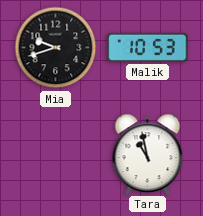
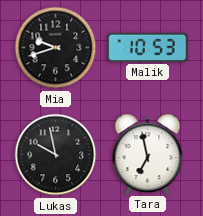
Lukas: none -> 9:58
Tara: 10:58 -> 6:58
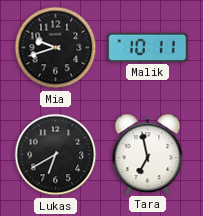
Malik: 10:53 -> 10:11
Lukas: 9:58 -> 6:40
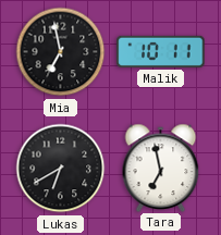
Mia: 9:42 -> 6:58
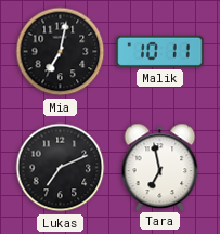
Mia: 6:58 -> 7:02
Lukas: 6:40 -> 7:11
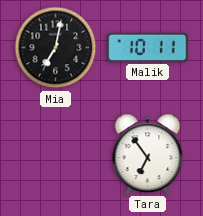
Lukas: 7:11 -> none
Tara: 6:58 -> 6:54
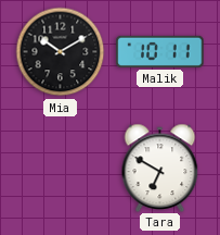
Mia: 7:02 -> 10:10
Tara: 6:54 -> 6:50
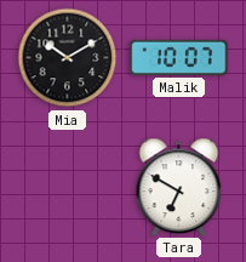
Malik: 10:11 -> 10:07
